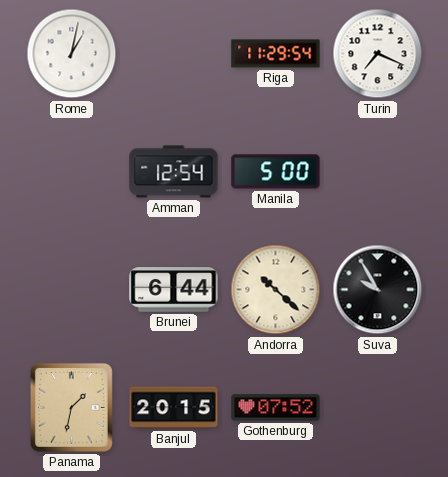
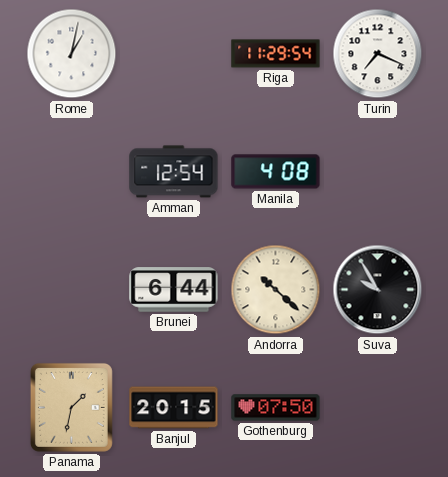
Manila: 5:00 -> 4:08
Gothenburg: 07:52 -> 07:50
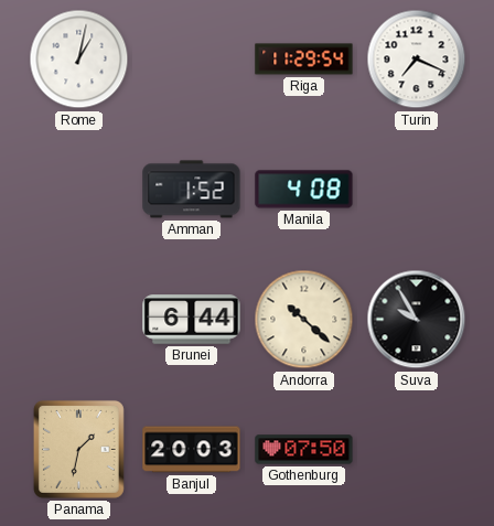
Amman: 12:54 -> 1:52
Banjul: 20:15 -> 20:03
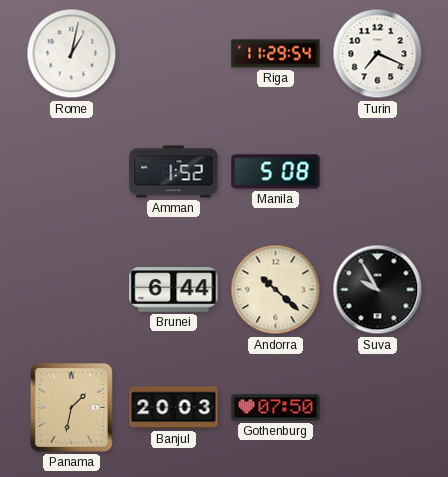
Manila: 4:08 -> 5:08
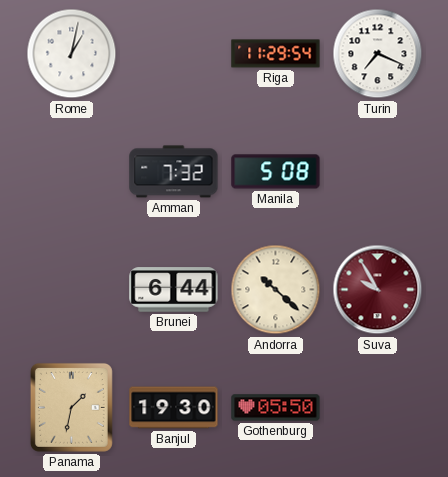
Amman: 1:52 -> 7:32
Suva dial: black -> burgundy
Banjul: 20:03 -> 19:30
Gothenburg: 07:50 -> 05:50
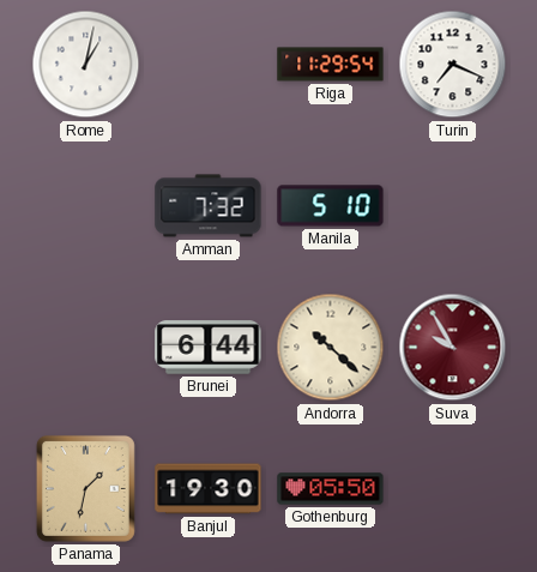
Manila: 5:08 -> 5:10
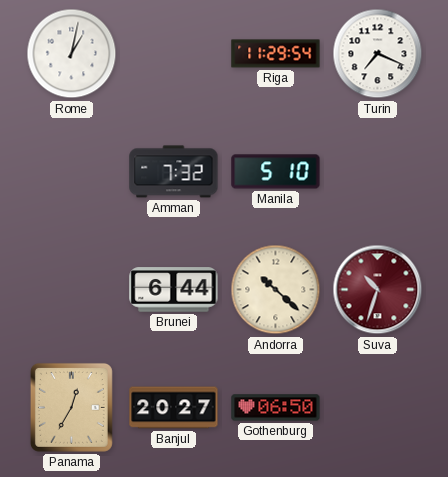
Suva: 9:55 -> 10:33
Panama: 1:32 -> 12:35
Banjul: 19:30 -> 20:27
Gothenburg: 05:50 -> 06:50
